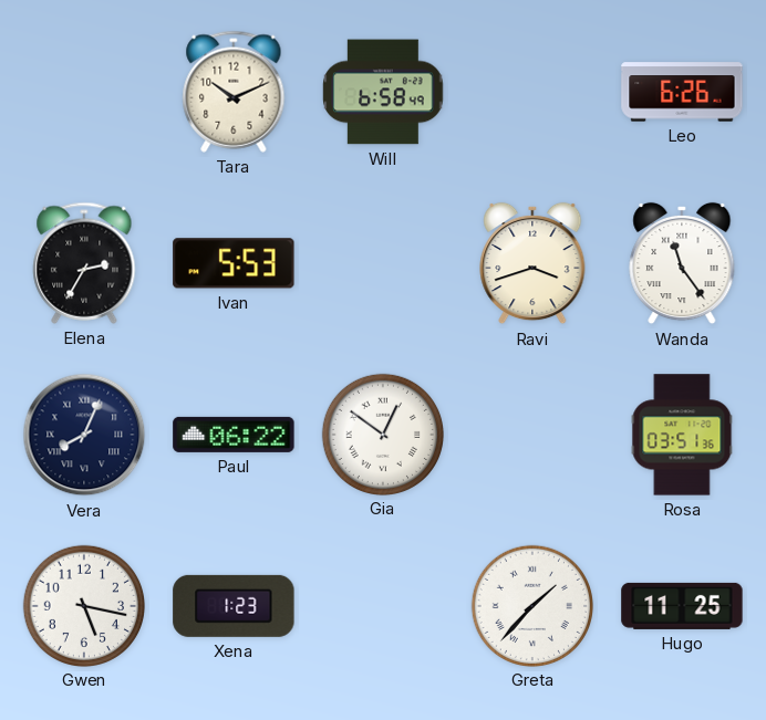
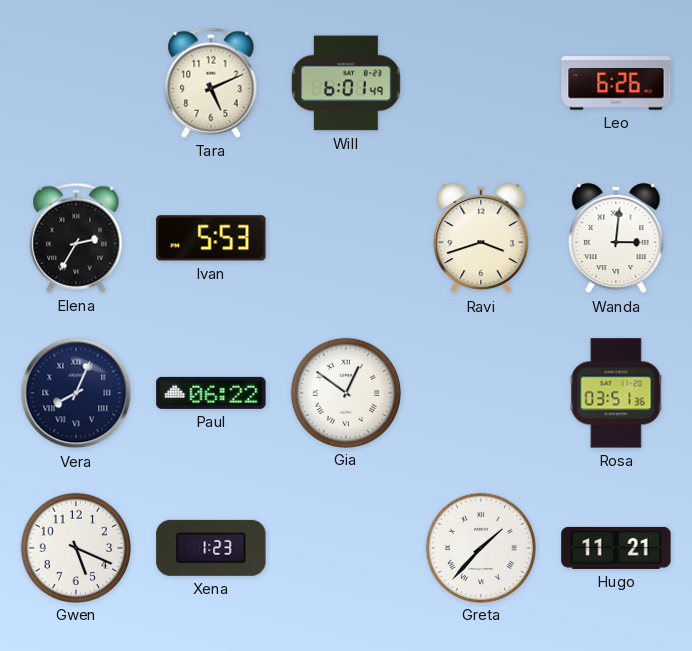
Tara: 10:11 -> 5:11
Will: 6:58 -> 6:01
Wanda: 11:24 -> 3:01
Gwen: 5:17 -> 5:19
Hugo: 11:25 -> 11:21
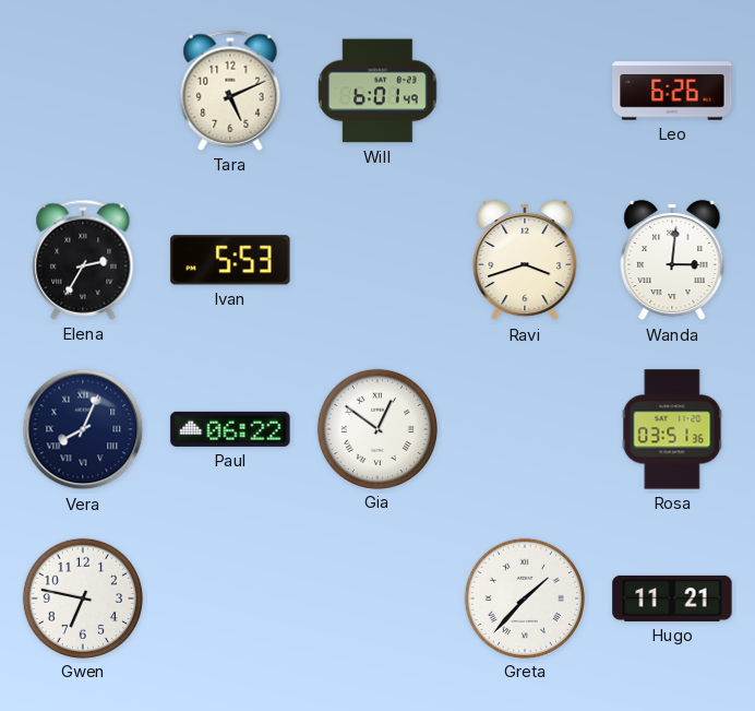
Gwen: 5:19 -> 6:47
Xena: 1:23 -> none
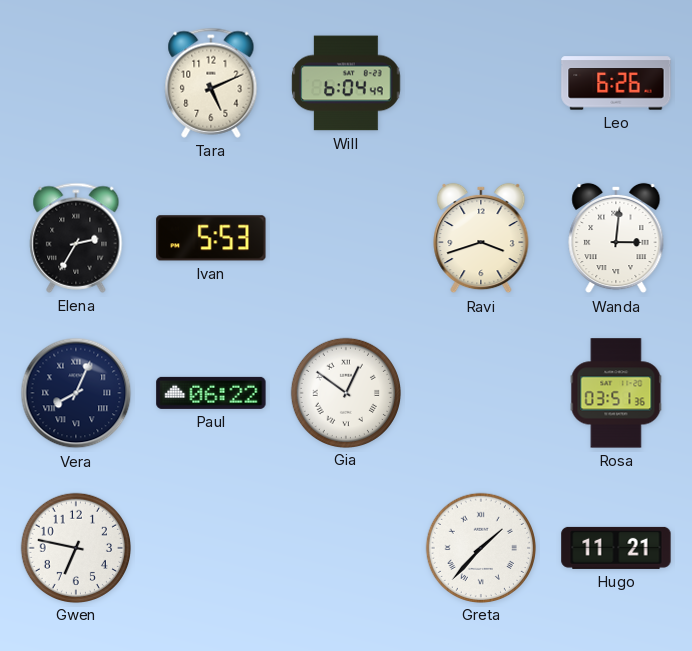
Will: 6:01 -> 6:04
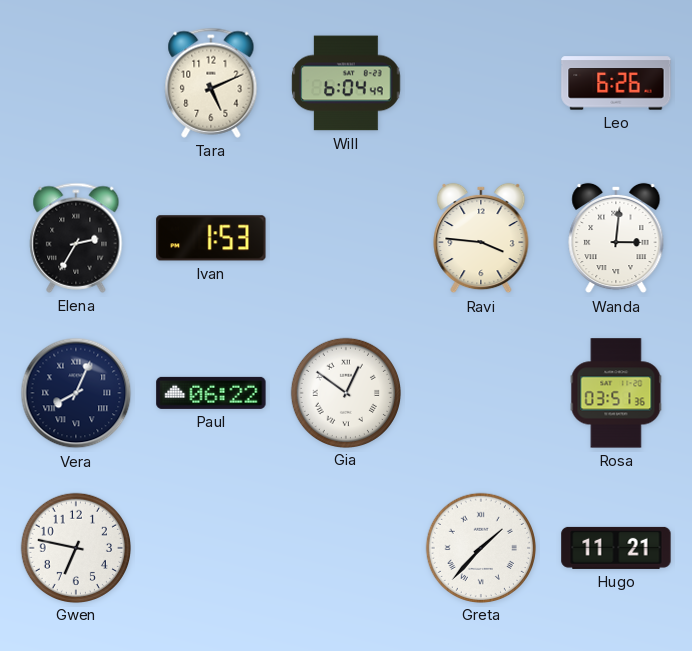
Ivan: 5:53 -> 1:53
Ravi: 3:42 -> 3:46
